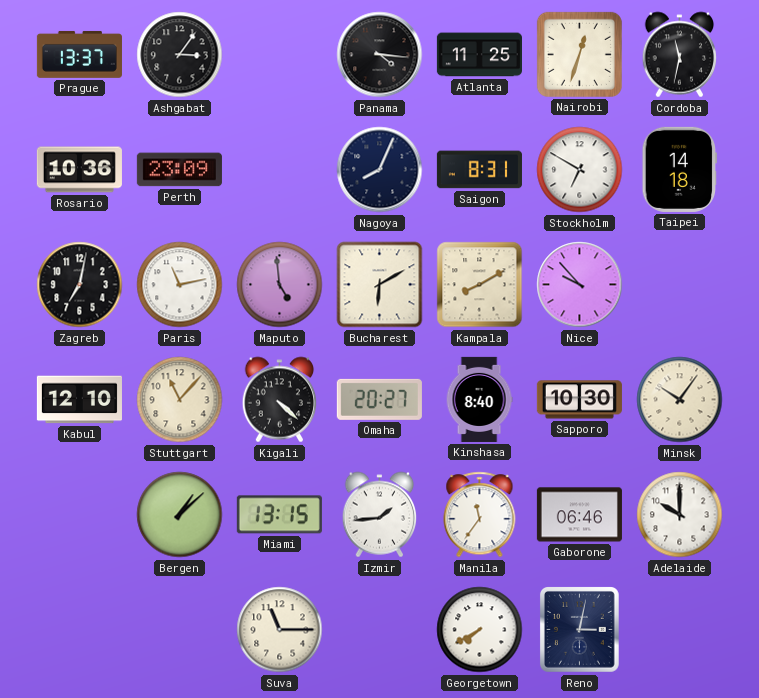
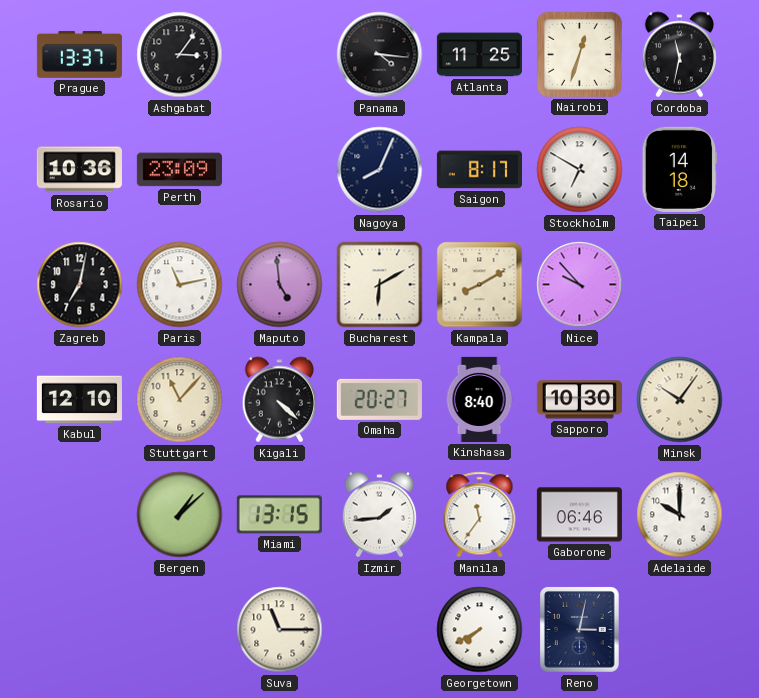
Saigon: 8:31 -> 8:17
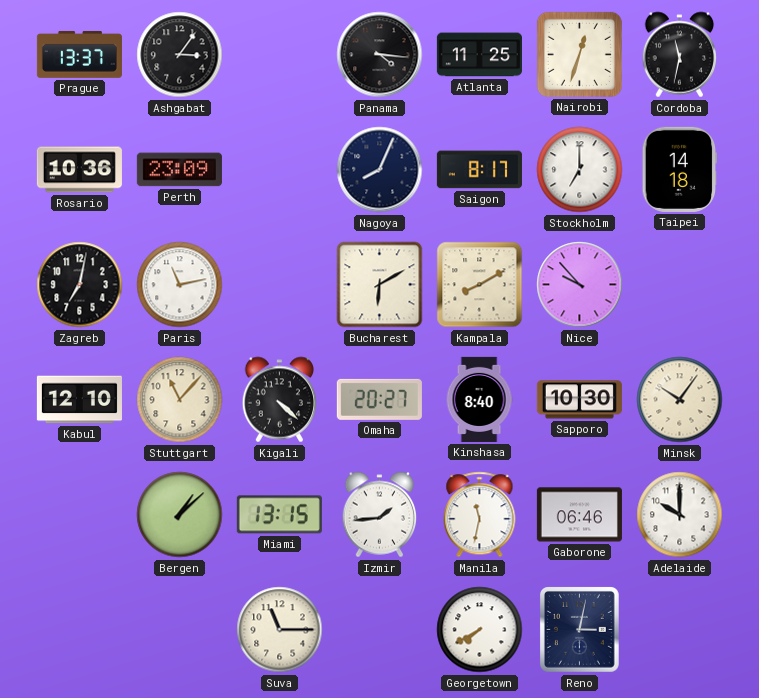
Stockholm: 6:50 -> 7:00
Maputo: 4:59 -> none
Manila: 11:36 -> 11:32
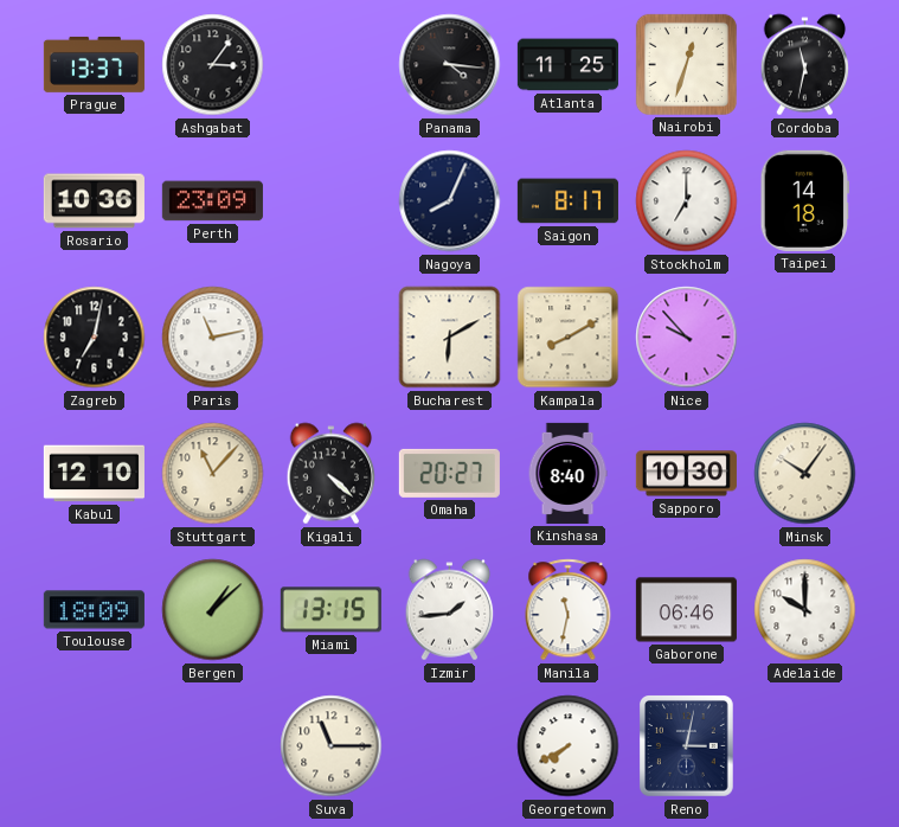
Toulouse: none -> 18:09
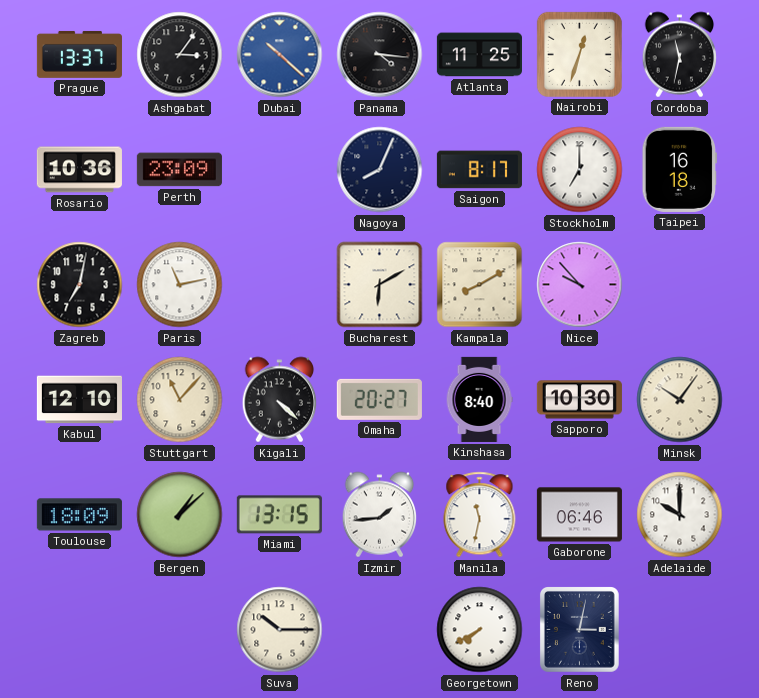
Dubai: none -> 10:22
Taipei: 14:18 -> 16:18
Suva: 11:15 -> 10:15
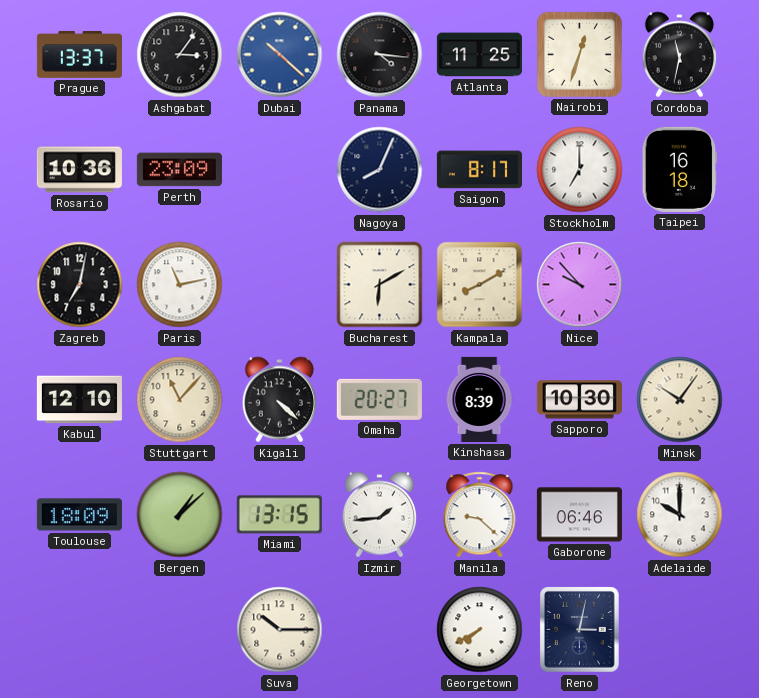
Kinshasa: 8:40 -> 8:39
Manila: 11:32 -> 9:22
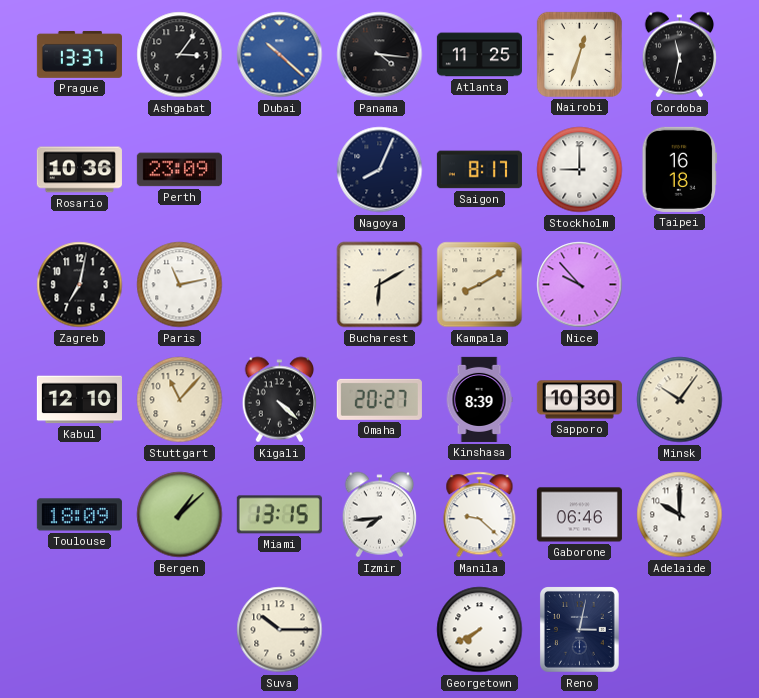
Stockholm: 7:00 -> 9:00
Izmir: 1:44 -> 7:44
